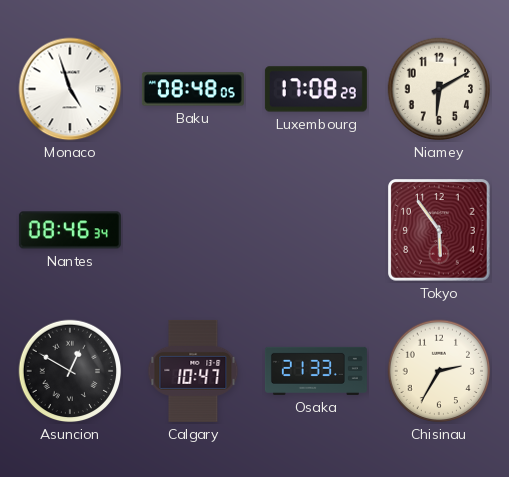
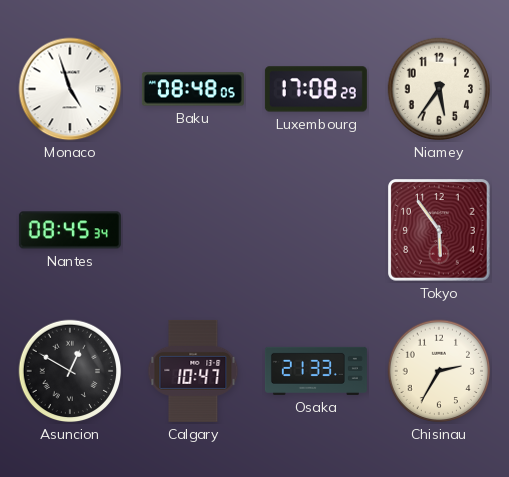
Niamey: 6:10 -> 5:36
Nantes: 08:46 -> 08:45
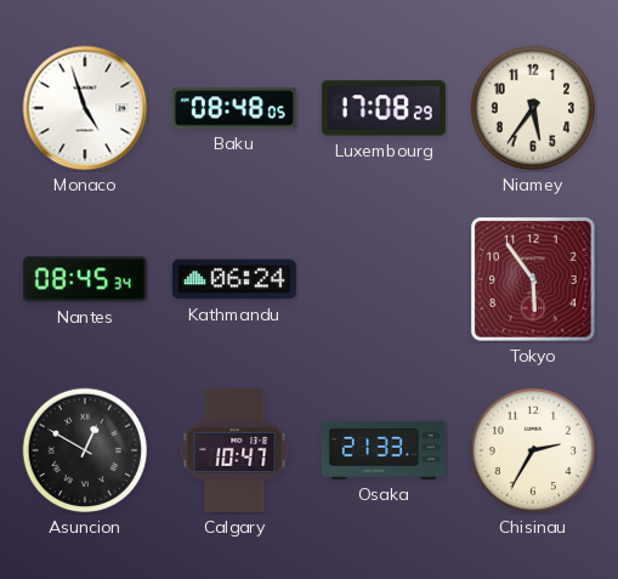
Kathmandu: none -> 06:24
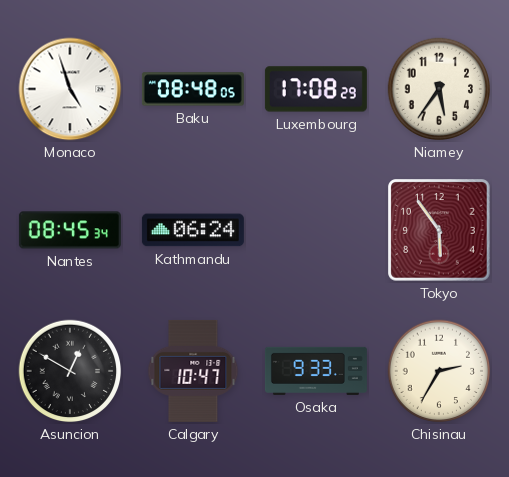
Osaka: 21:33 -> 9:33
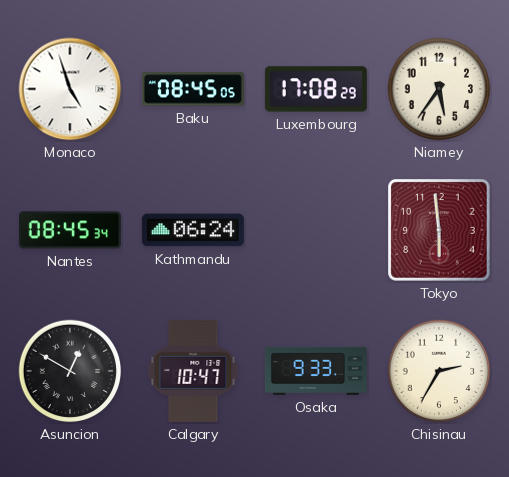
Baku: 08:48 -> 08:45
Tokyo: 5:54 -> 5:59
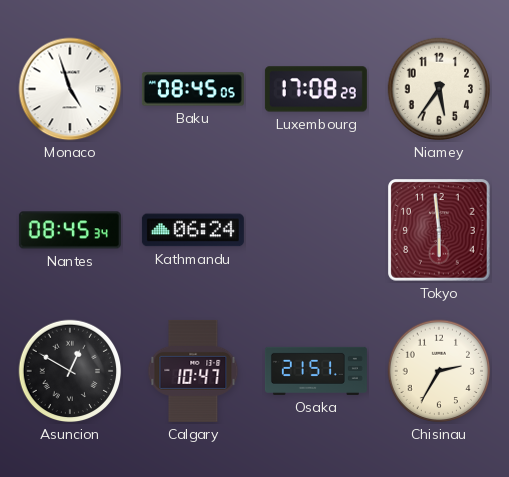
Osaka: 9:33 -> 21:51
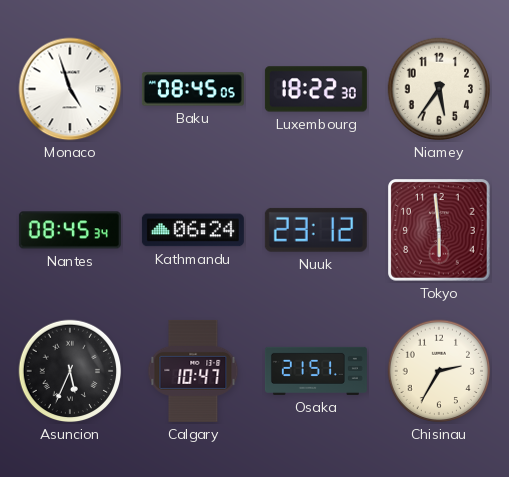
Luxembourg: 17:08 -> 18:22
Nuuk: none -> 23:12
Asuncion: 12:50 -> 5:34
